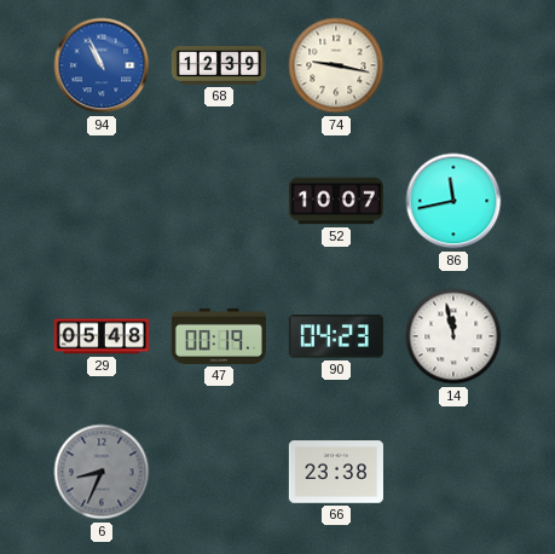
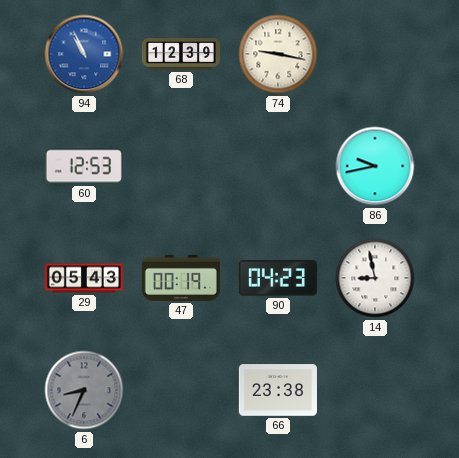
60: none -> 12:53
52: 10:07 -> none
86: 11:43 -> 9:43
29: 05:48 -> 05:43
14: 11:58 -> 8:58
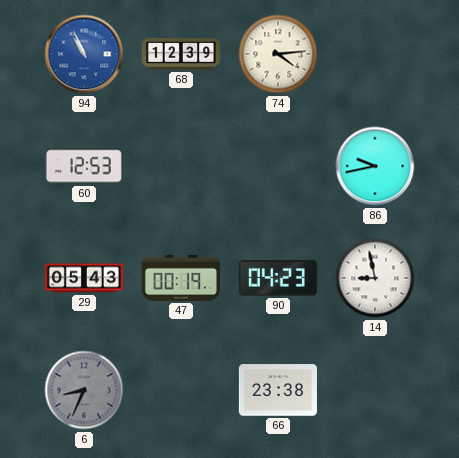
74: 9:17 -> 4:14
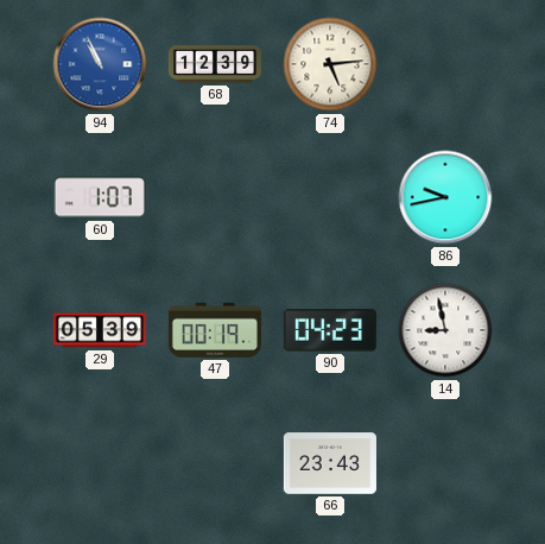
74: 4:14 -> 5:14
60: 12:53 -> 1:07
29: 05:43 -> 05:39
6: 8:34 -> none
66: 23:38 -> 23:43
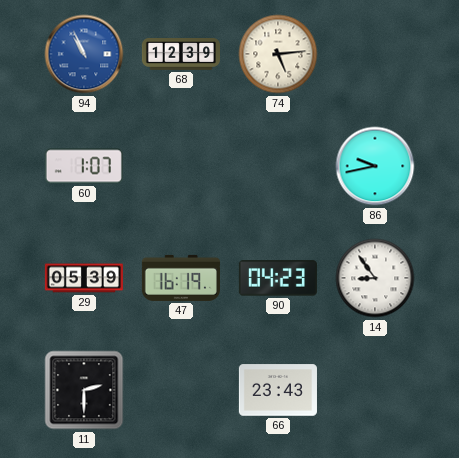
47: 00:19 -> 16:19
14: 8:58 -> 8:54
11: none -> 2:30
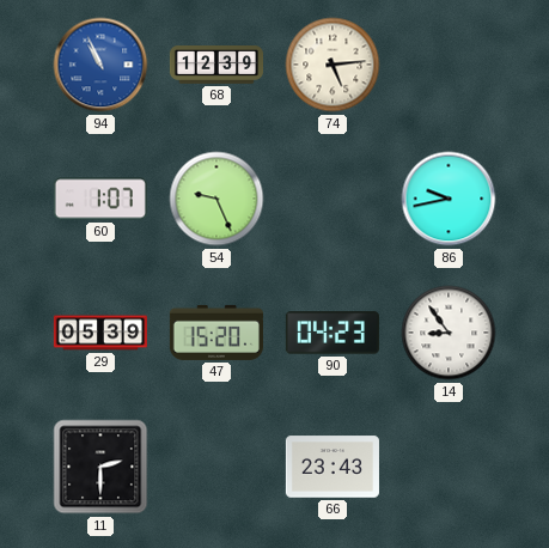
54: none -> 9:26
47: 16:19 -> 15:20
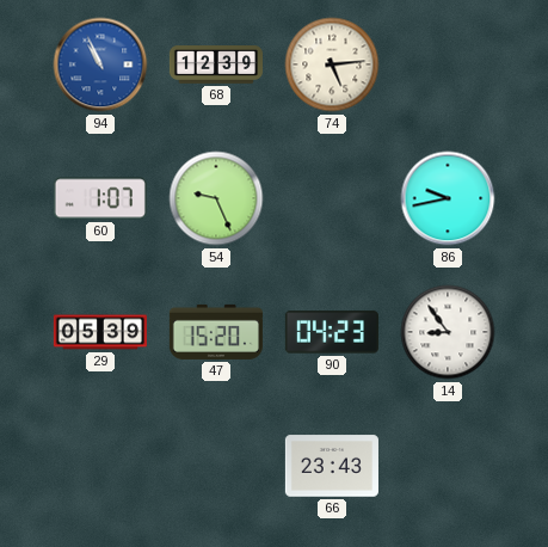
11: 2:30 -> none
